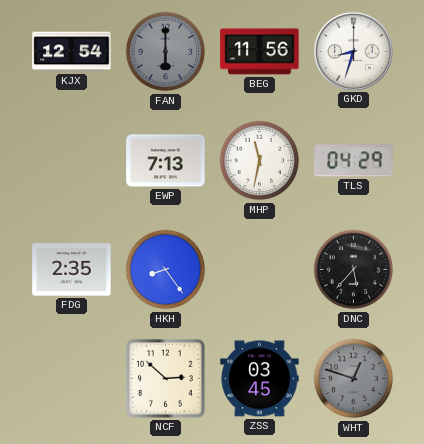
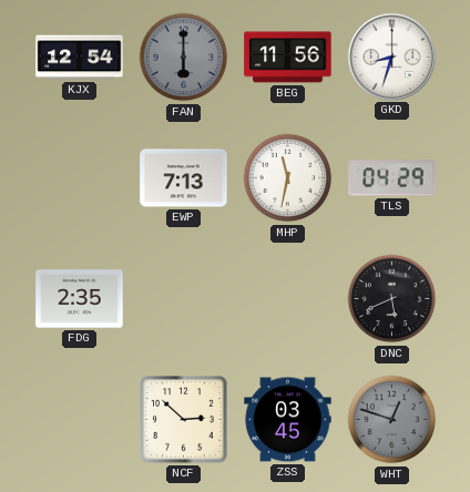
HKH: 8:24 -> none
DNC: 5:37 -> 5:41
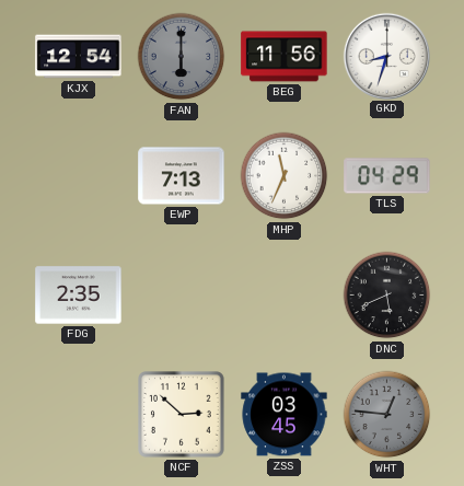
MHP: 11:32 -> 11:34
WHT: 12:48 -> 12:46
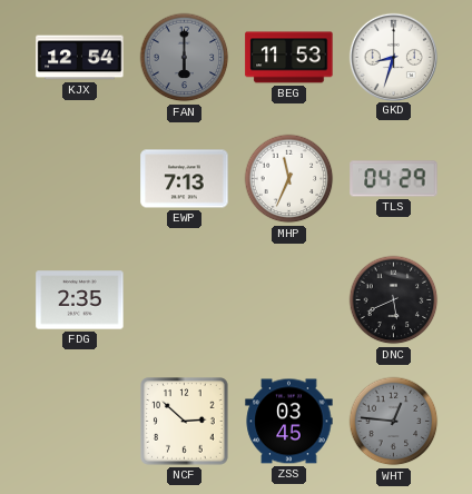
BEG: 11:56 -> 11:53
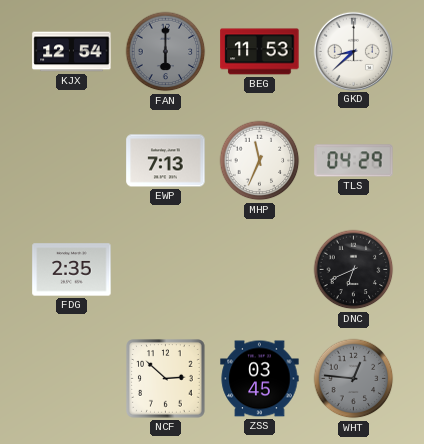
GKD: 8:33 -> 8:38
DNC: 5:41 -> 6:41
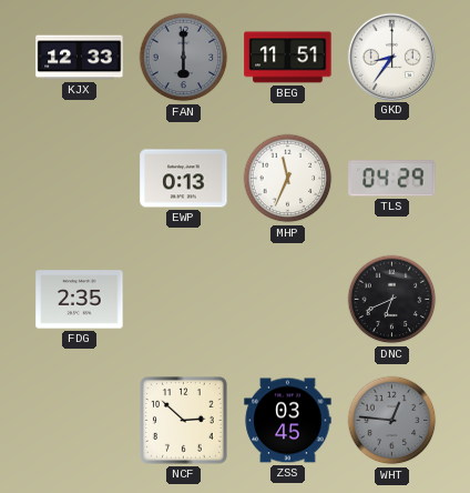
KJX: 12:54 -> 12:33
BEG: 11:53 -> 11:51
GKD: 8:38 -> 8:36
EWP: 7:13 -> 0:13
